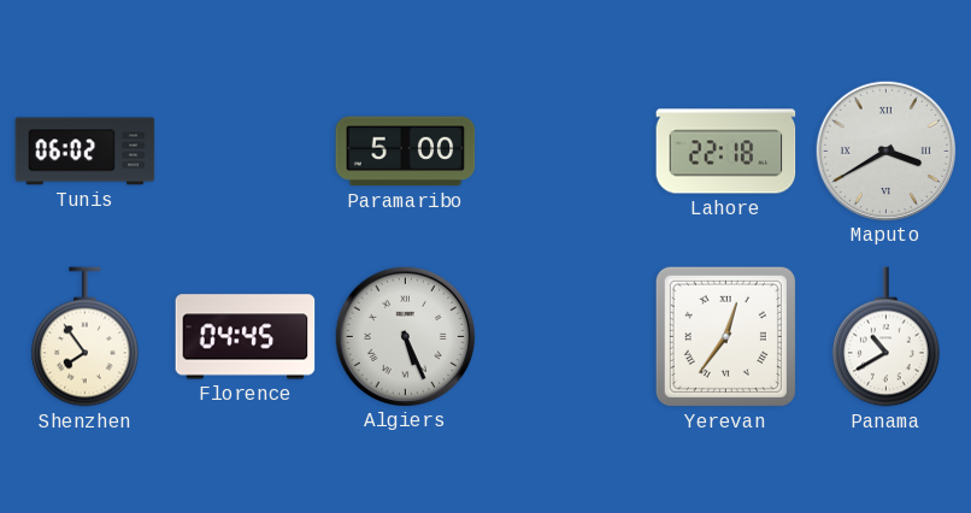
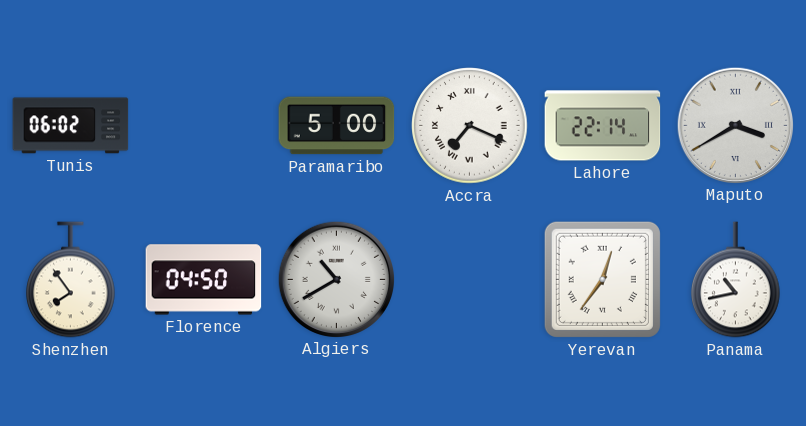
Accra: none -> 7:19
Lahore: 22:18 -> 22:14
Florence: 04:45 -> 04:50
Algiers: 5:26 -> 10:40
Panama: 10:40 -> 10:43
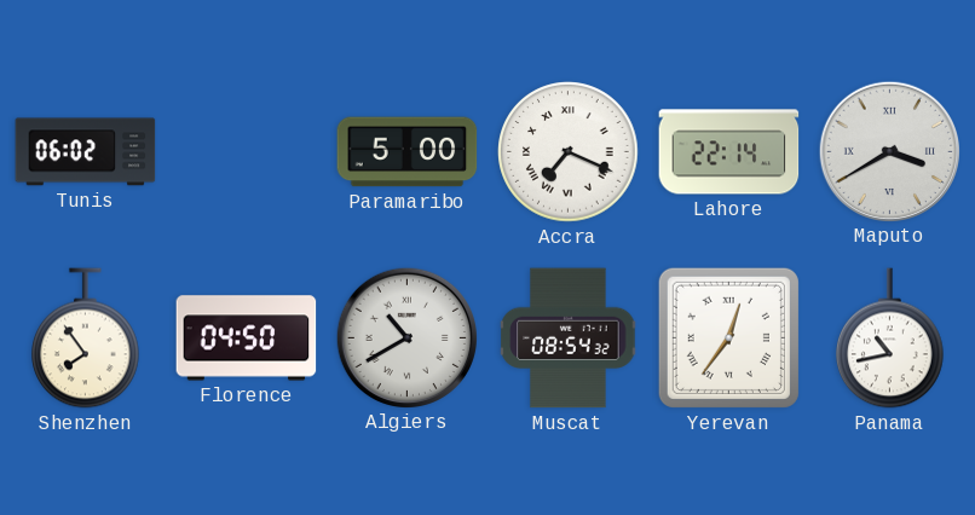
Muscat: none -> 08:54
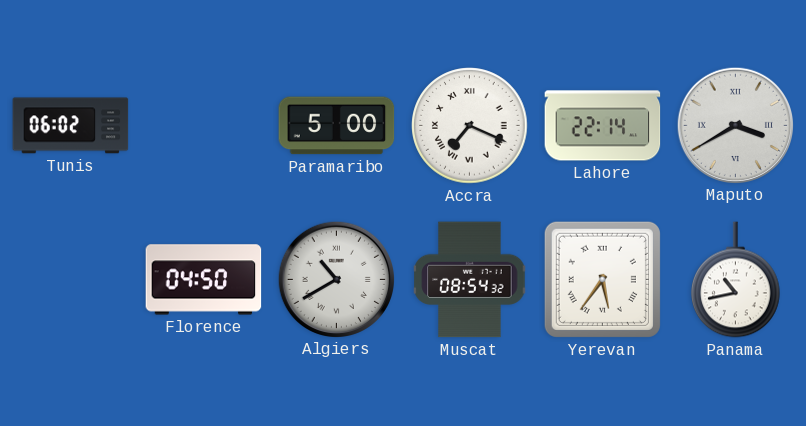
Shenzhen: 7:54 -> none
Yerevan: 12:36 -> 5:36
